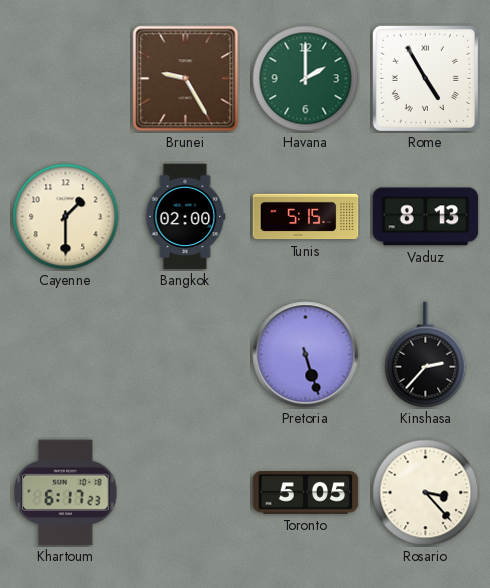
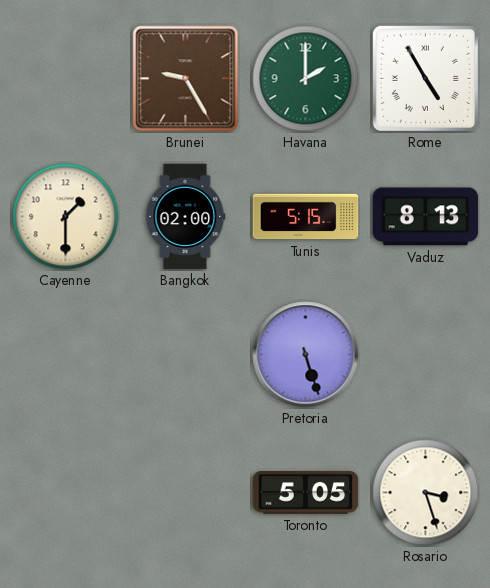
Kinshasa: 2:37 -> none
Khartoum: 6:17 -> none
Rosario: 3:23 -> 3:27
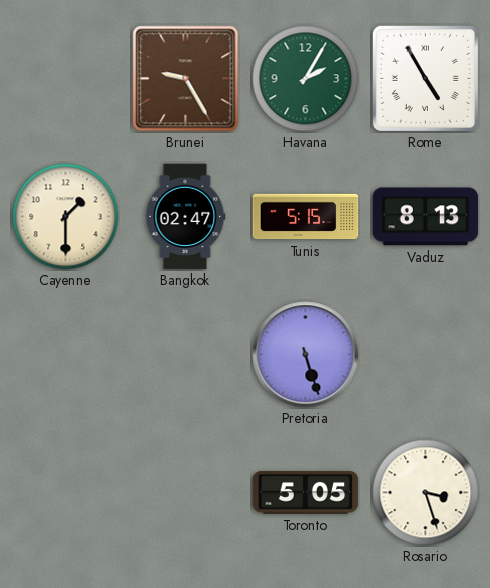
Havana: 2:00 -> 2:05
Bangkok: 02:00 -> 02:47
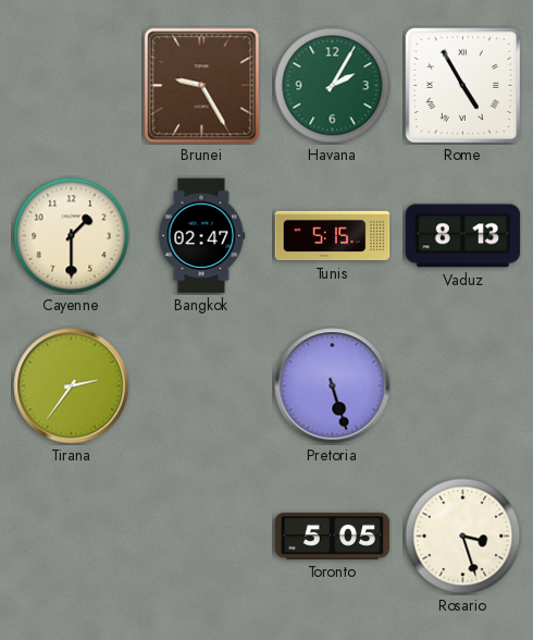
Tirana: none -> 2:36
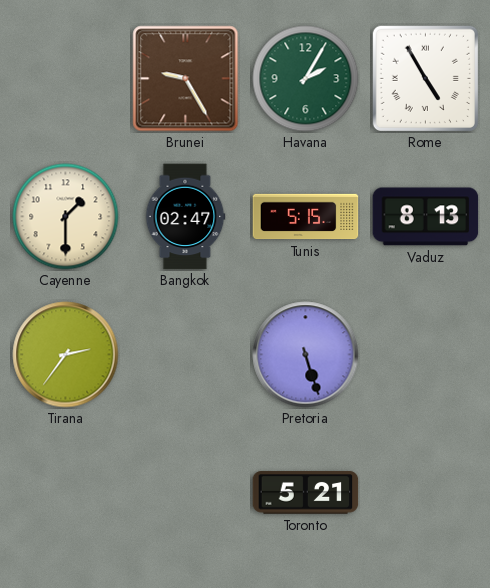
Toronto: 5:05 -> 5:21
Rosario: 3:27 -> none
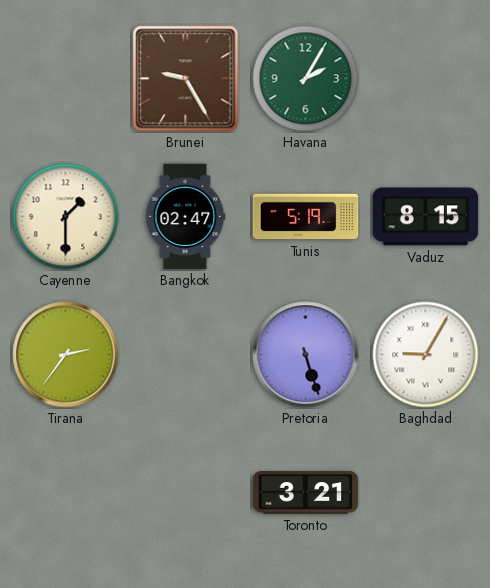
Rome: 4:55 -> none
Tunis: 5:15 -> 5:19
Vaduz: 8:13 -> 8:15
Baghdad: none -> 9:05
Toronto: 5:21 -> 3:21
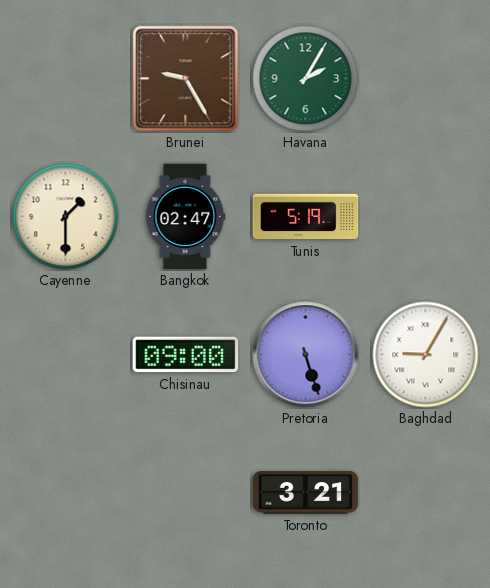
Vaduz: 8:15 -> none
Tirana: 2:36 -> none
Chisinau: none -> 09:00
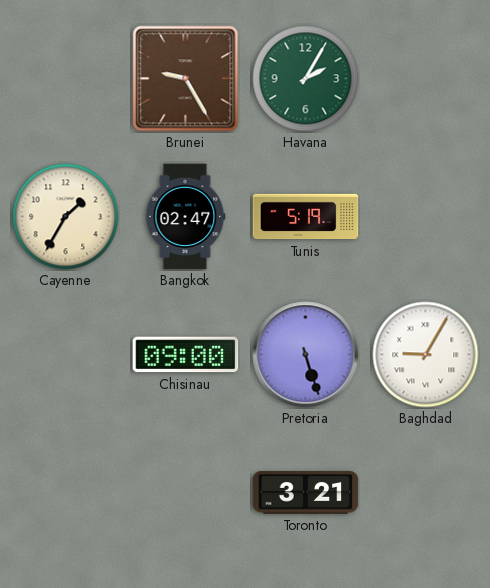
Cayenne: 1:30 -> 1:35
